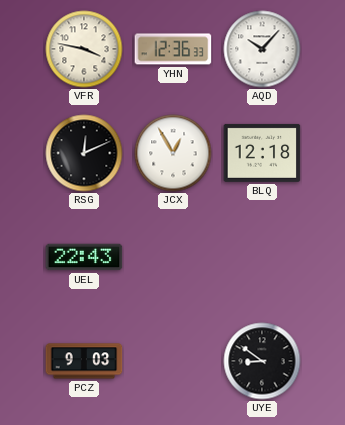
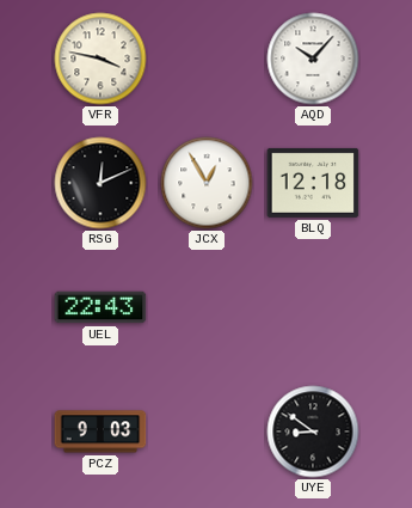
YHN: 12:36 -> none
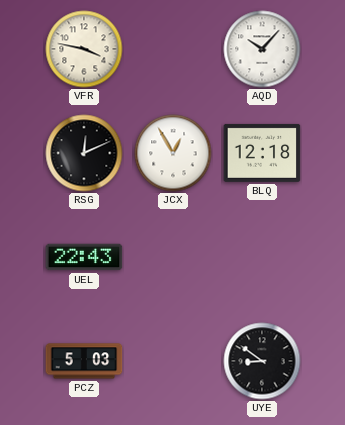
PCZ: 9:03 -> 5:03
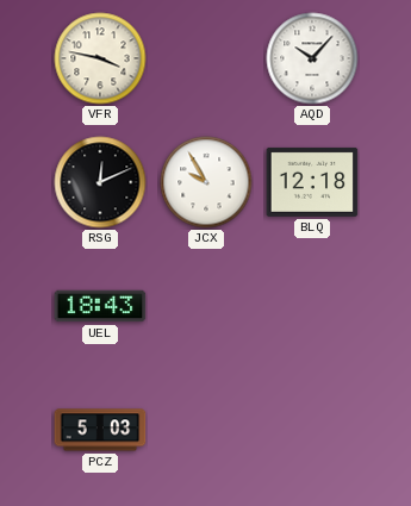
JCX: 12:55 -> 9:55
UEL: 22:43 -> 18:43
UYE: 8:51 -> none
